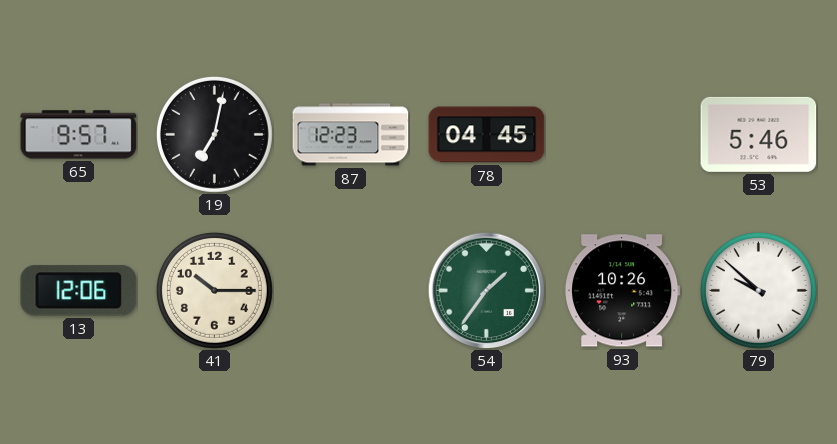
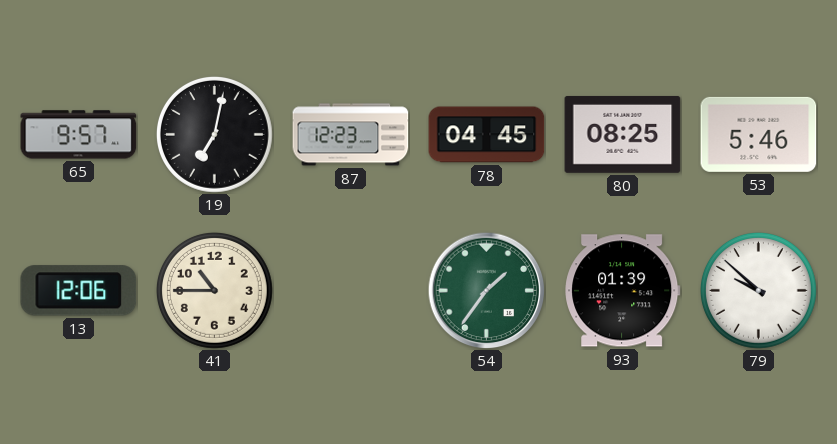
80: none -> 08:25
41: 10:15 -> 10:45
93: 10:26 -> 01:39
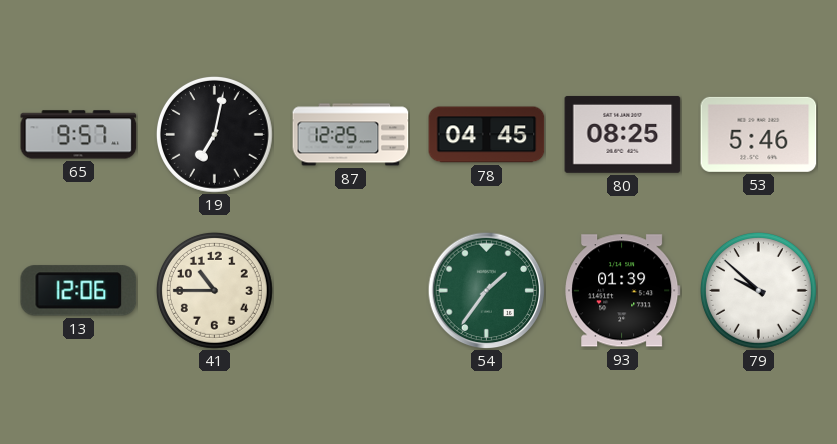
87: 12:23 -> 12:25
